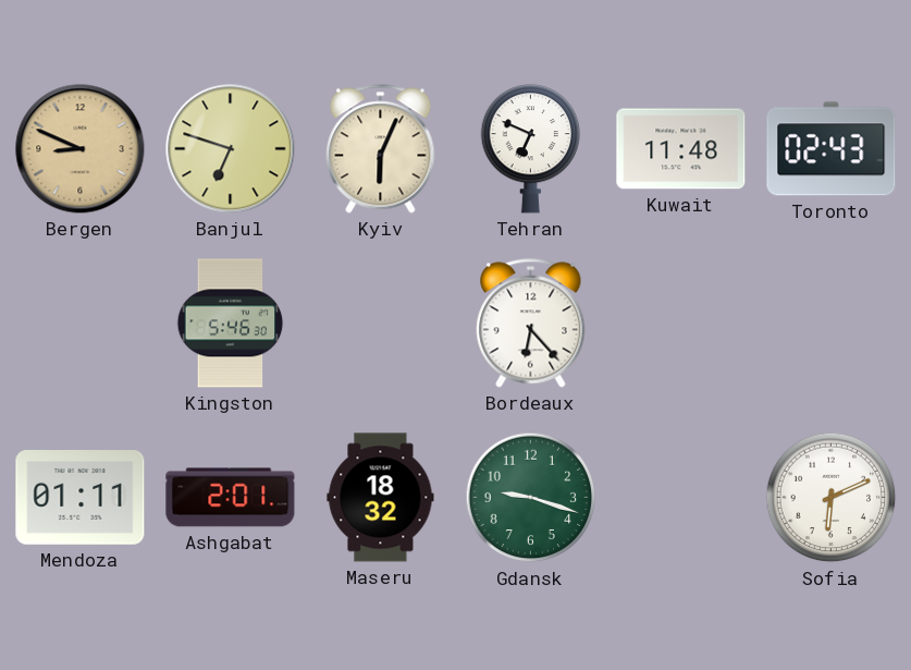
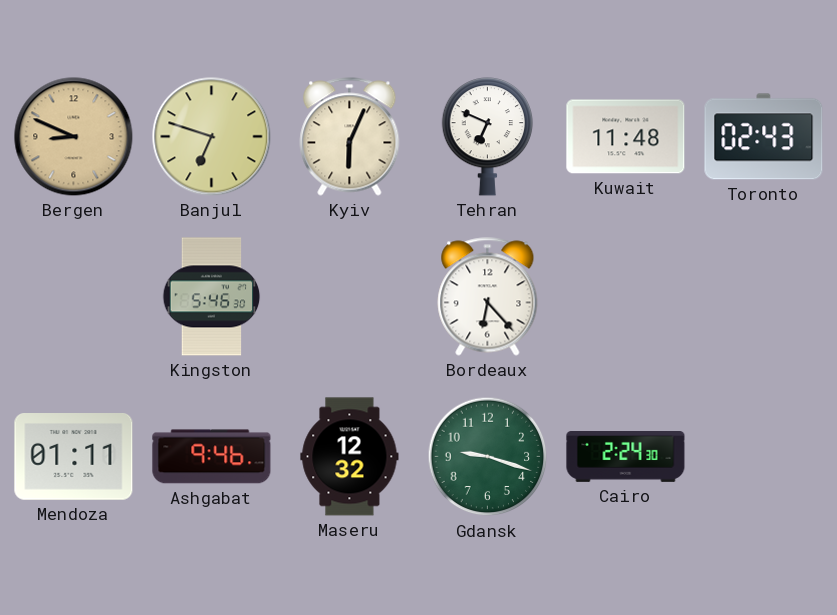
Ashgabat: 2:01 -> 9:46
Maseru: 18:32 -> 12:32
Cairo: none -> 2:24
Sofia: 6:11 -> none
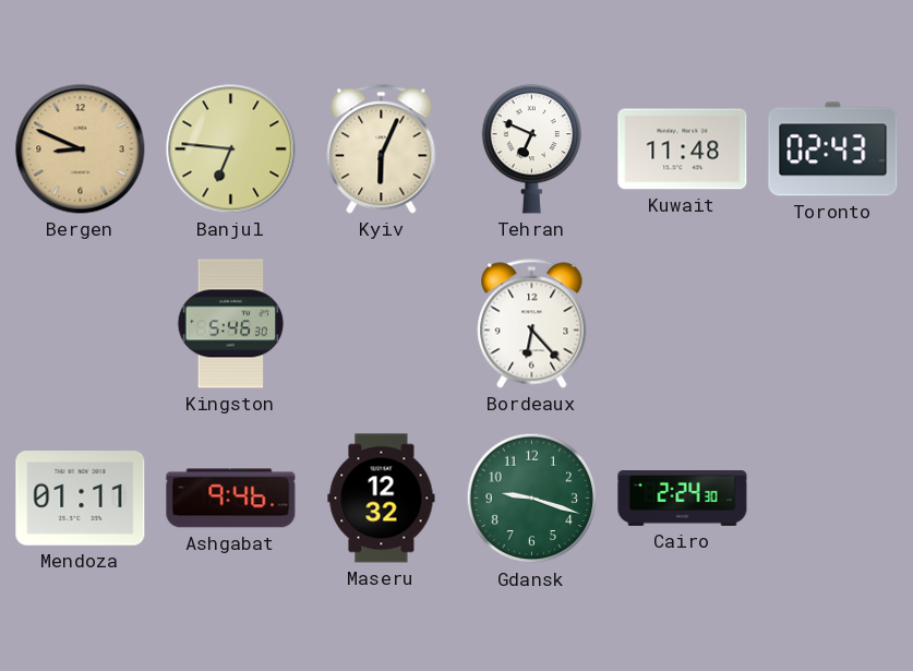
Banjul: 6:48 -> 6:46
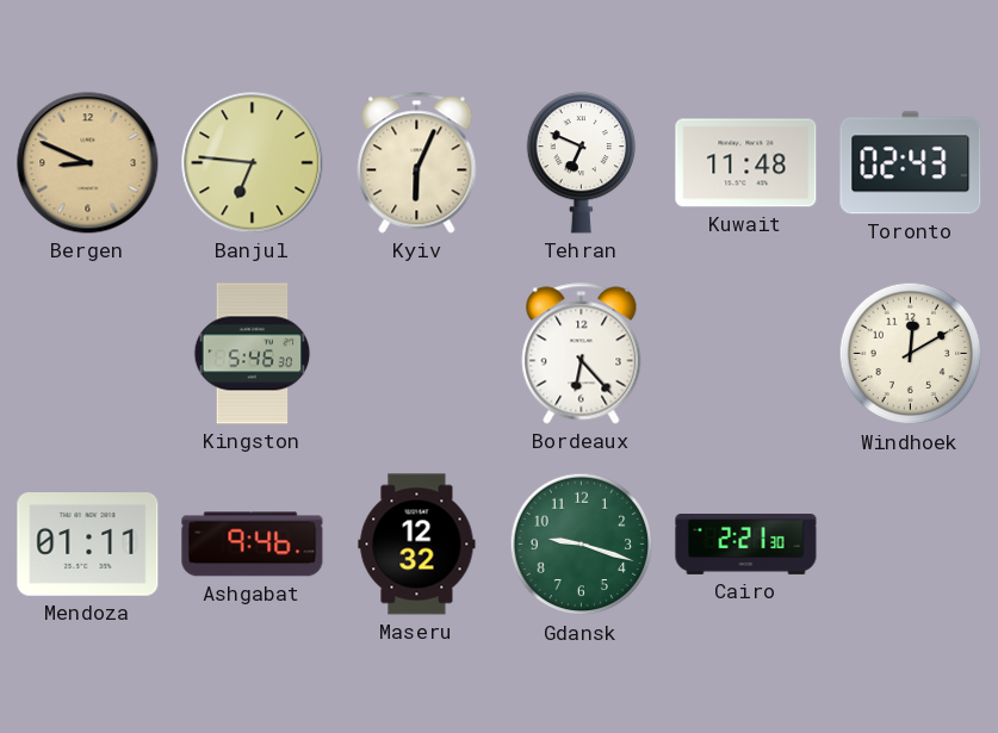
Windhoek: none -> 12:10
Cairo: 2:24 -> 2:21
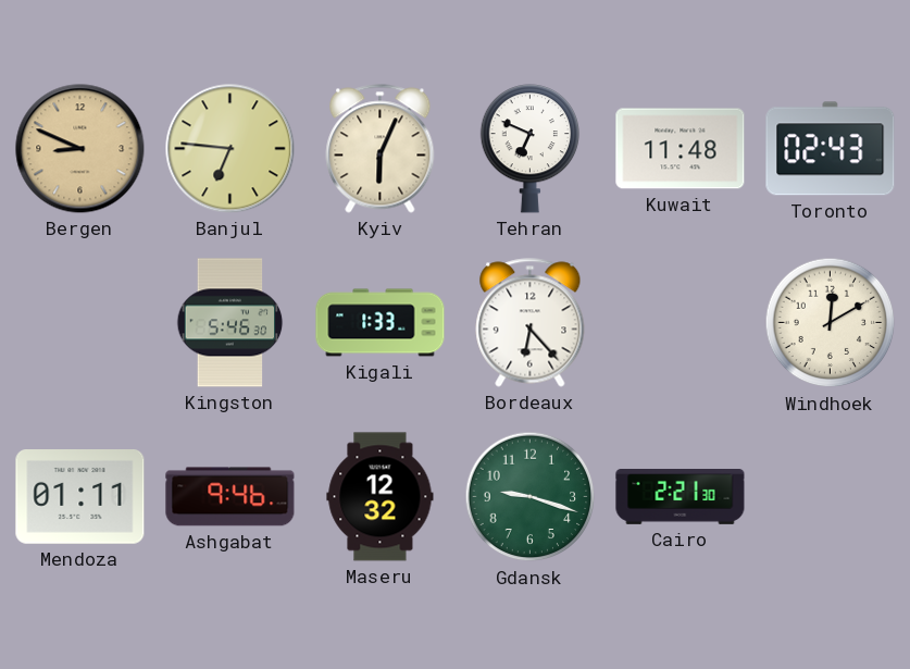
Kigali: none -> 1:33
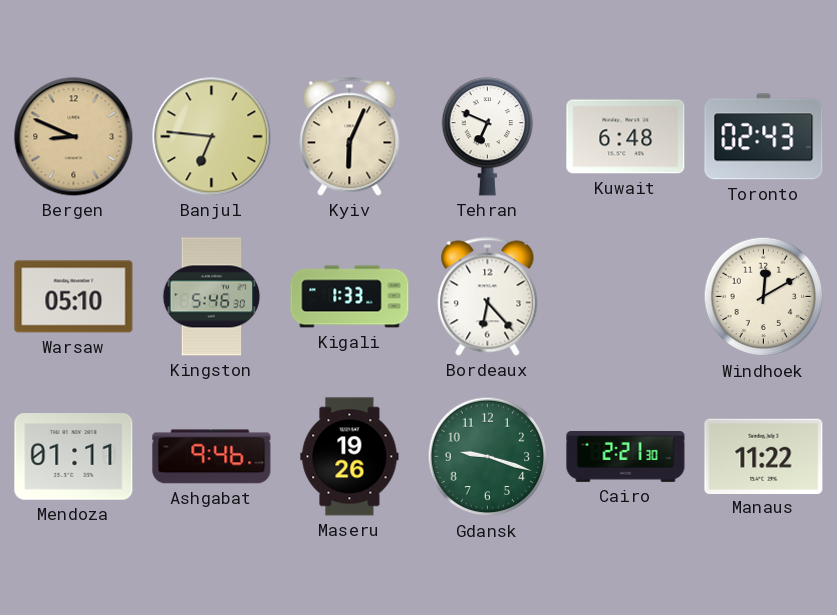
Kuwait: 11:48 -> 6:48
Warsaw: none -> 05:10
Maseru: 12:32 -> 19:26
Manaus: none -> 11:22
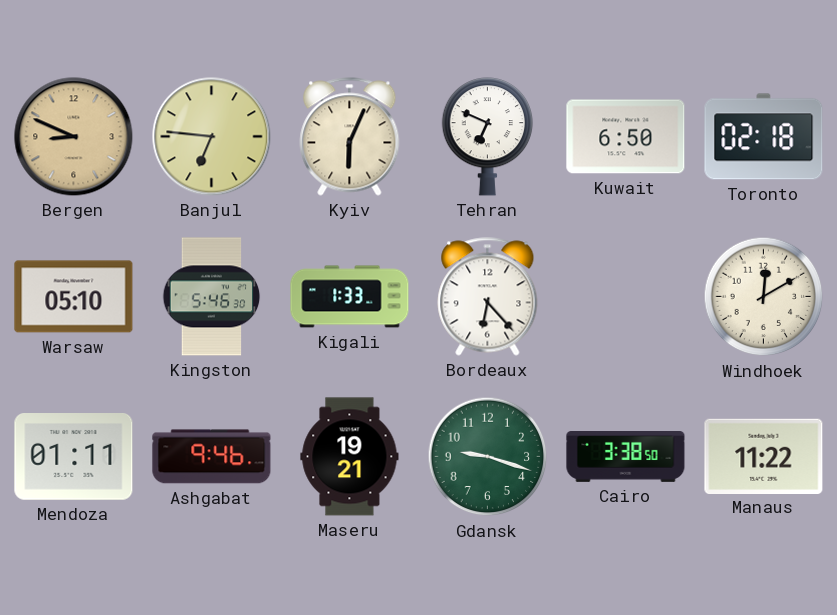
Kuwait: 6:48 -> 6:50
Toronto: 02:43 -> 02:18
Maseru: 19:26 -> 19:21
Cairo: 2:21 -> 3:38
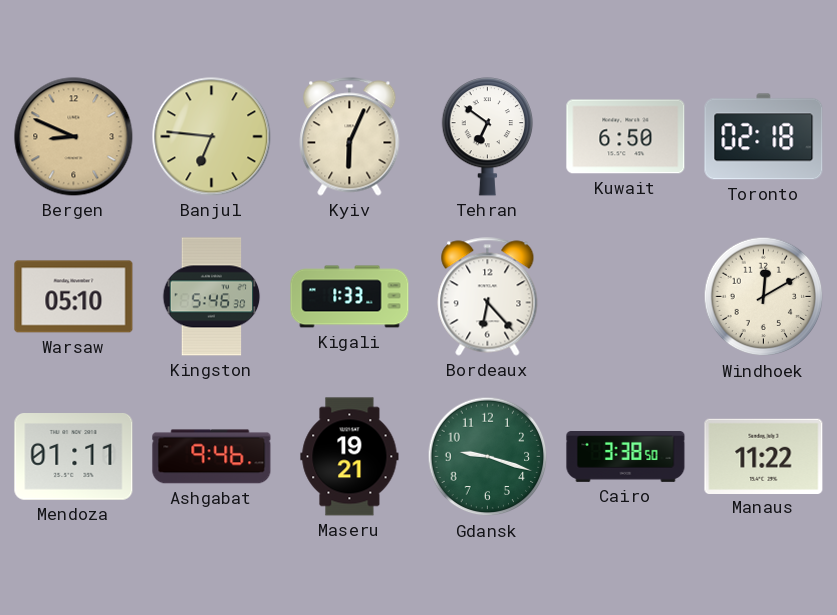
Tehran: 6:49 -> 6:51
